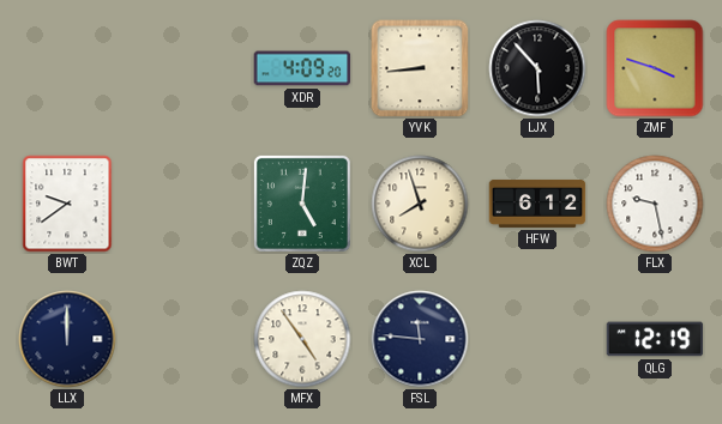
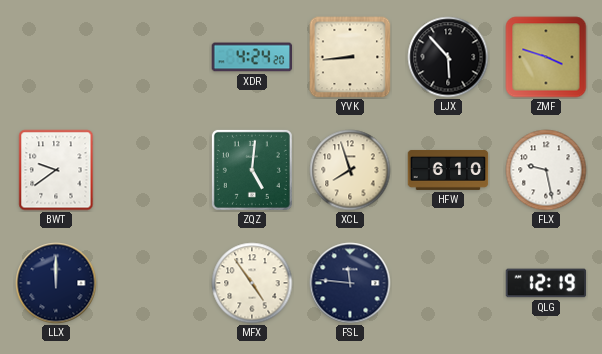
XDR: 4:09 -> 4:24
HFW: 6:12 -> 6:10
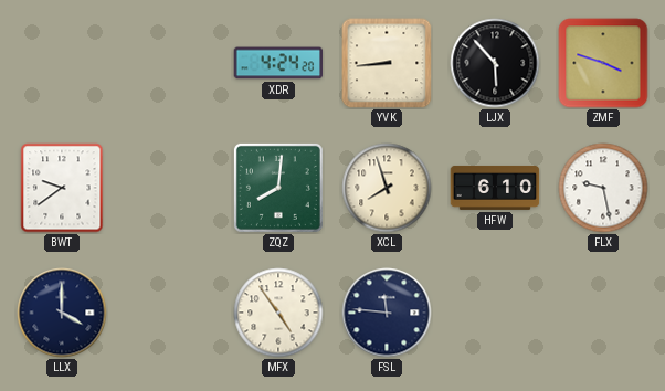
ZQZ: 5:01 -> 8:01
LLX: 12:00 -> 4:00
QLG: 12:19 -> none
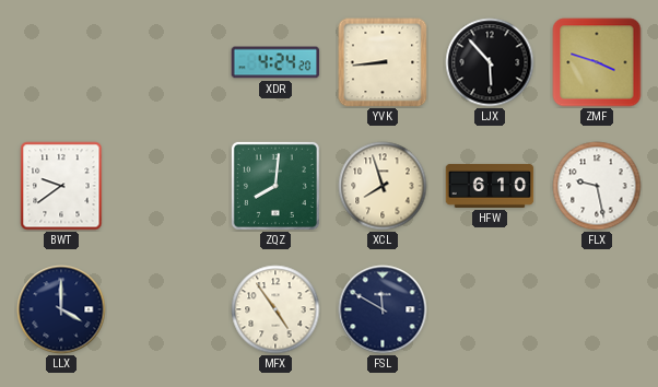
FSL: 11:46 -> 11:50
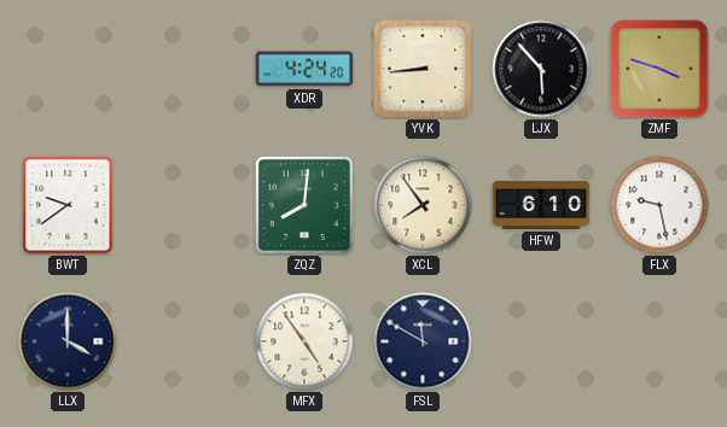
XCL: 7:57 -> 7:54
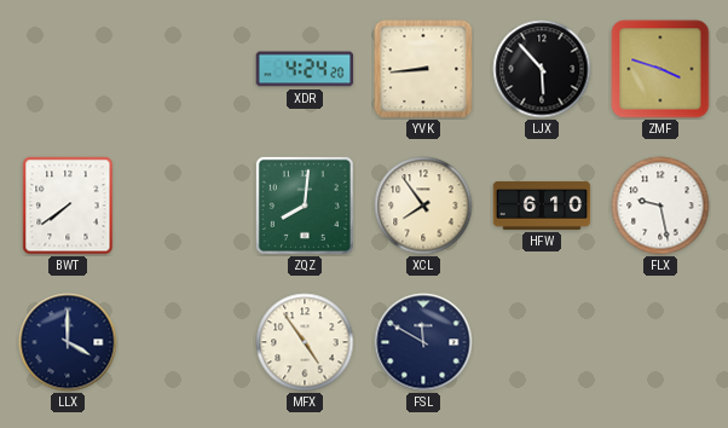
BWT: 9:39 -> 7:39
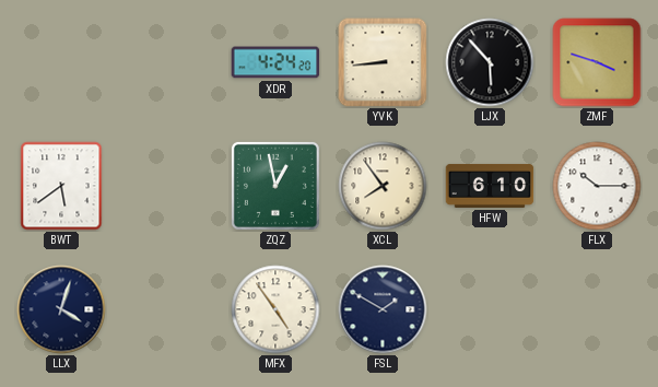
BWT: 7:39 -> 5:39
ZQZ: 8:01 -> 12:58
FLX: 9:28 -> 10:15
LLX: 4:00 -> 4:03
FSL: 11:50 -> 1:50
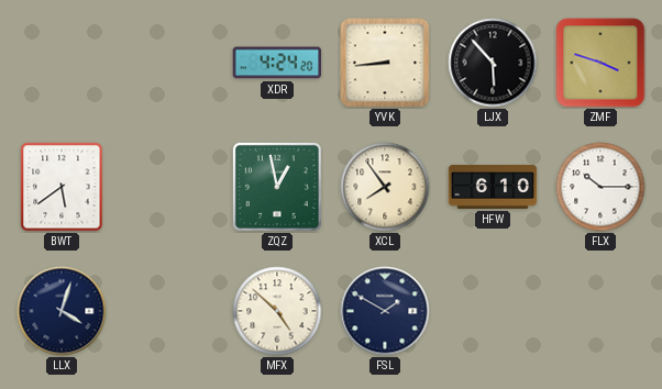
MFX: 4:54 -> 4:52
